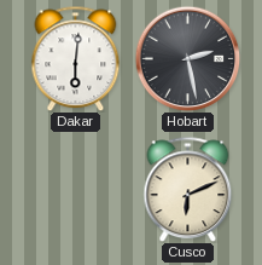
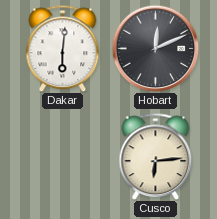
Hobart: 2:28 -> 12:11
Cusco: 6:11 -> 6:14
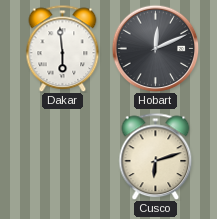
Dakar: 6:01 -> 5:59
Cusco: 6:14 -> 6:12
